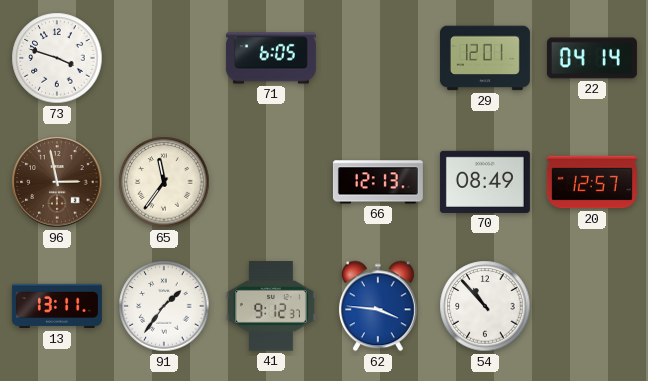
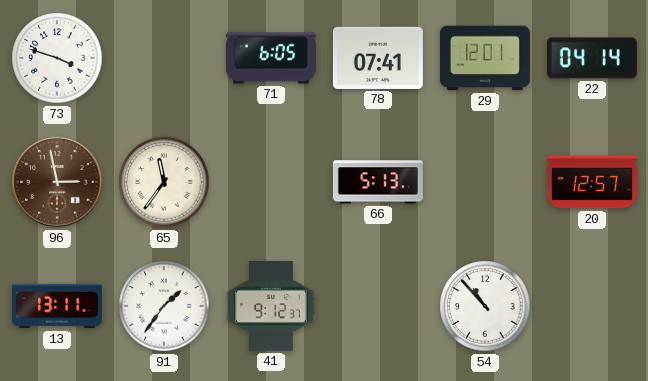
78: none -> 07:41
66: 12:13 -> 5:13
70: 08:49 -> none
62: 3:46 -> none
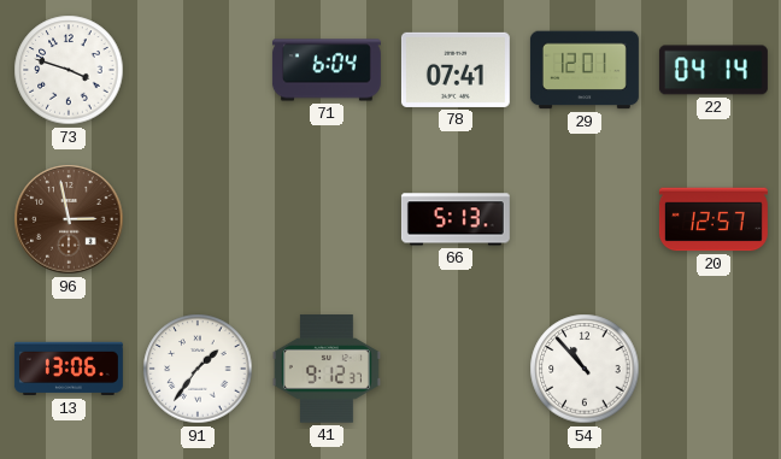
71: 6:05 -> 6:04
65: 11:36 -> none
13: 13:11 -> 13:06
